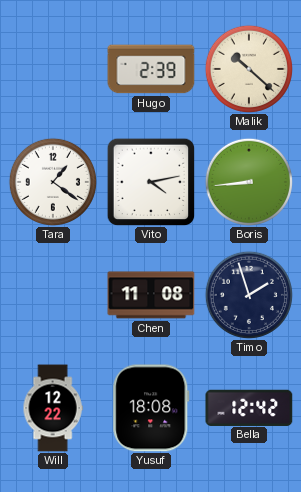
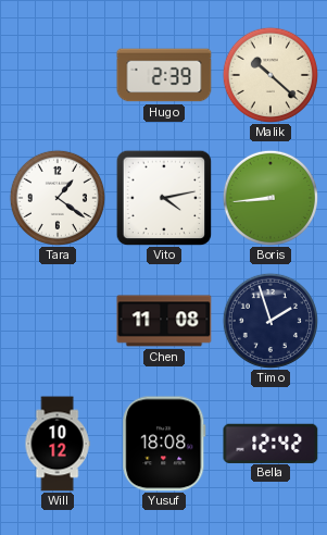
Will: 12:22 -> 10:12
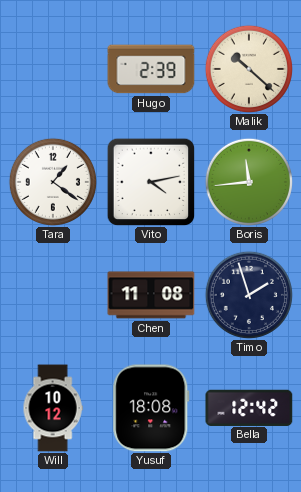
Boris: 8:44 -> 11:44
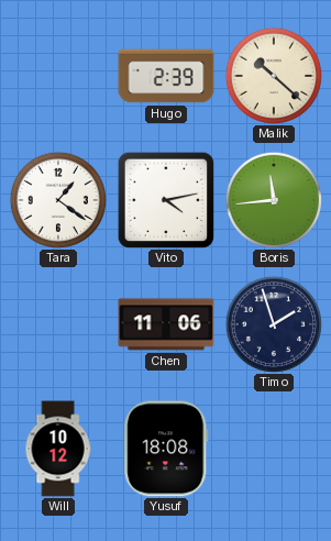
Chen: 11:08 -> 11:06
Bella: 12:42 -> none
